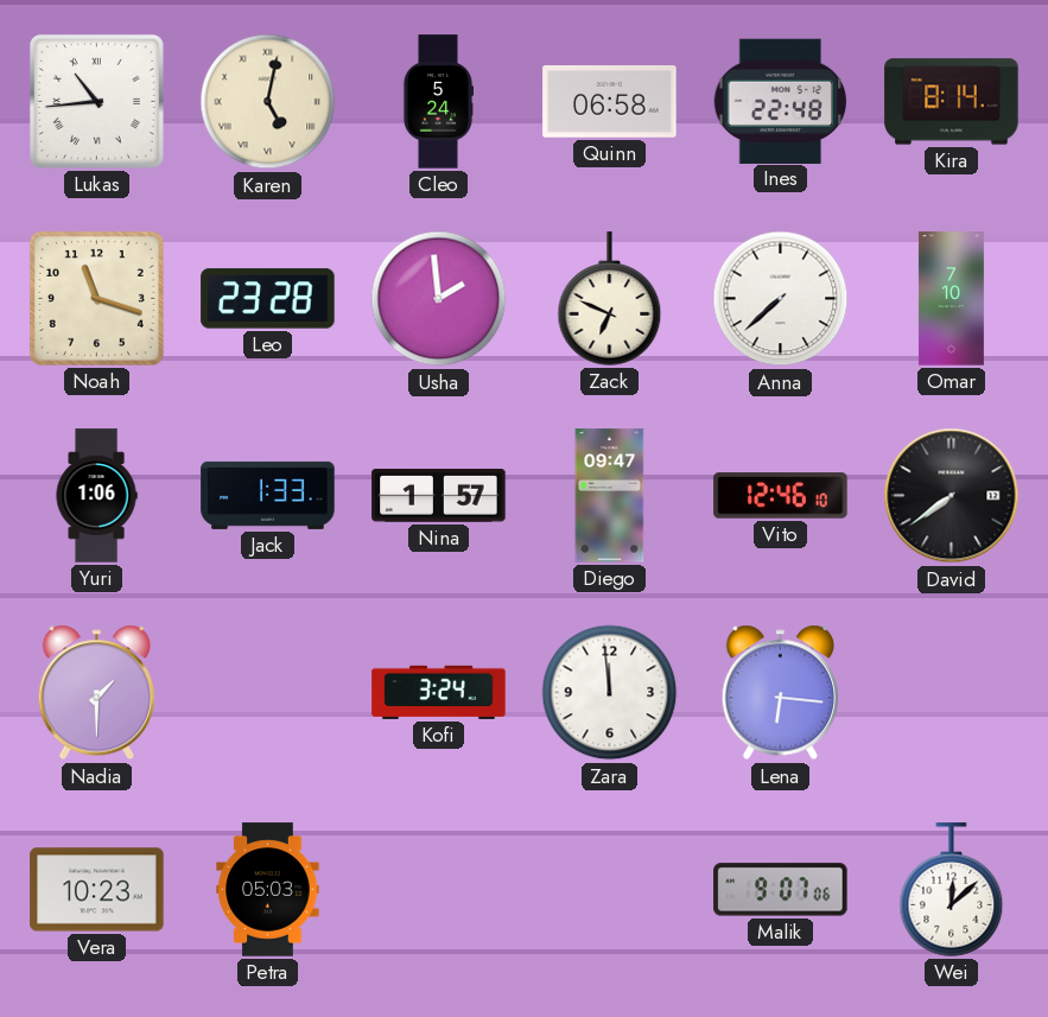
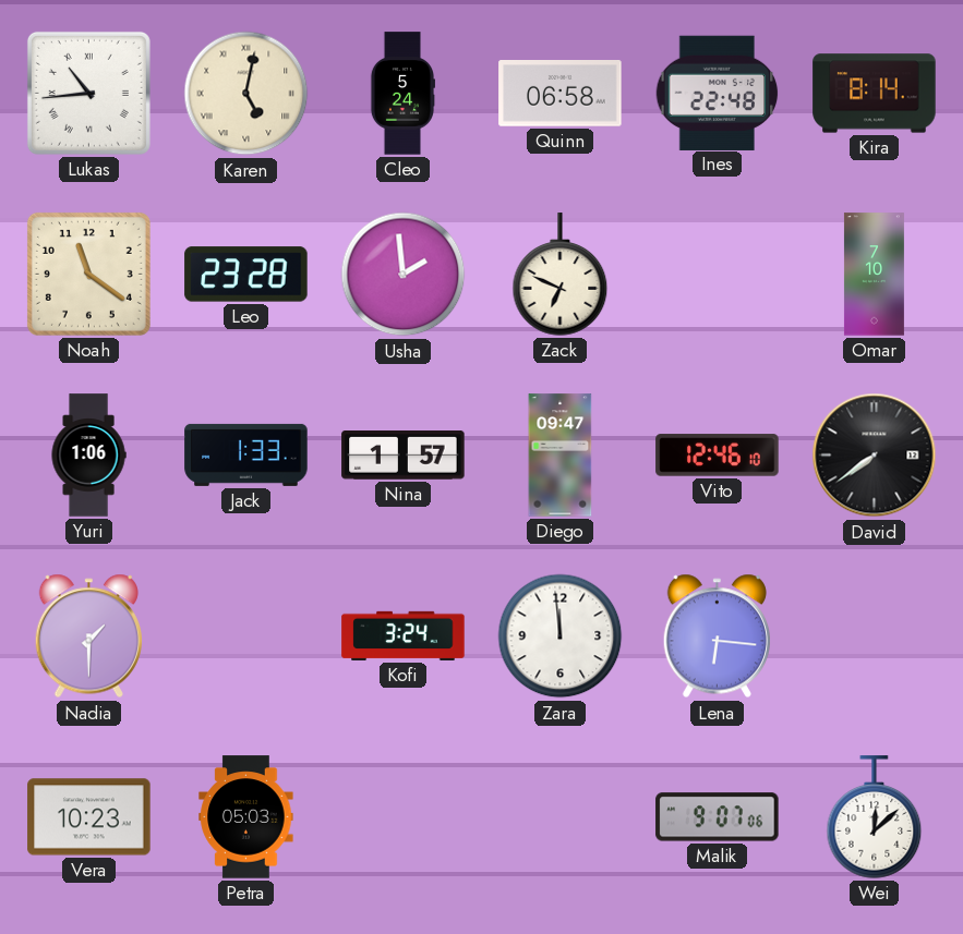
Noah: 11:18 -> 11:21
Anna: 7:38 -> none
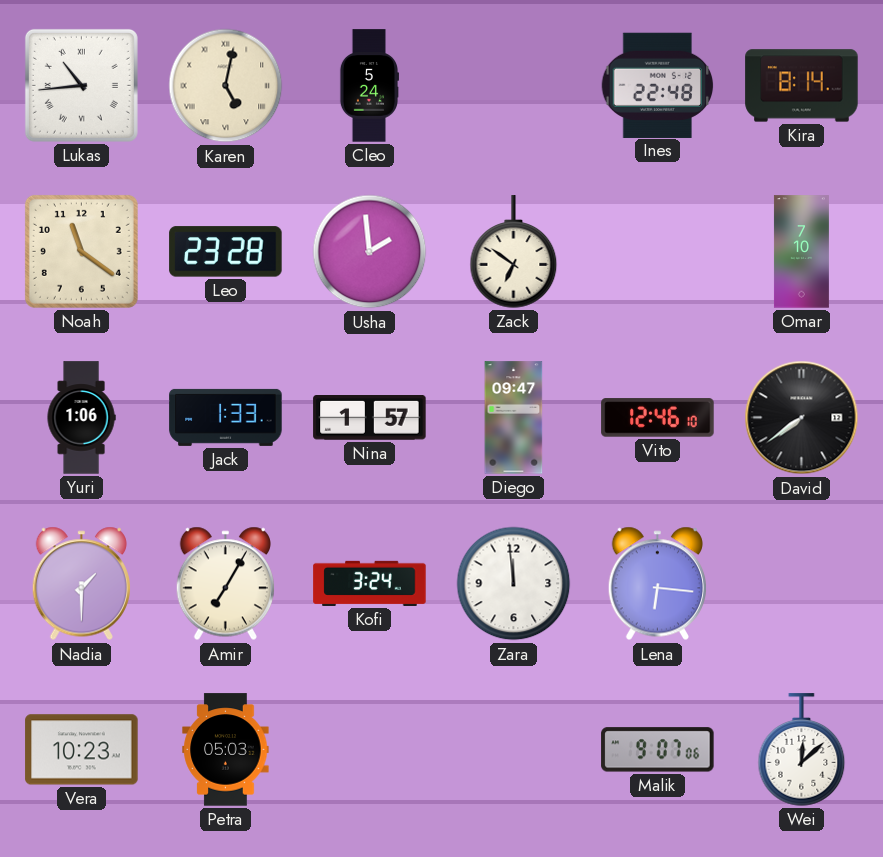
Quinn: 06:58 -> none
Zack: 6:49 -> 6:51
Amir: none -> 7:05
